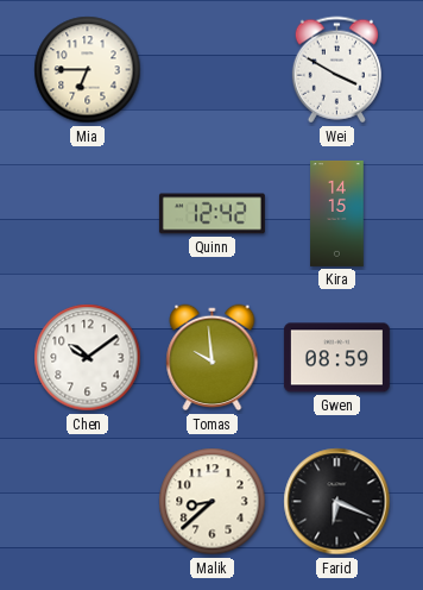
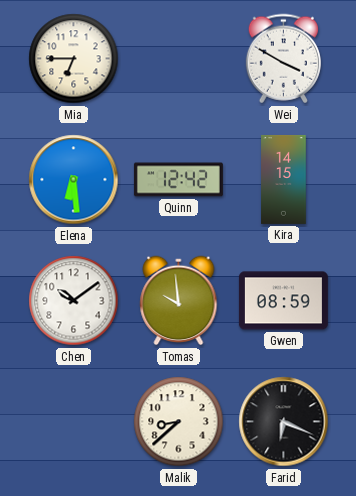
Elena: none -> 6:29
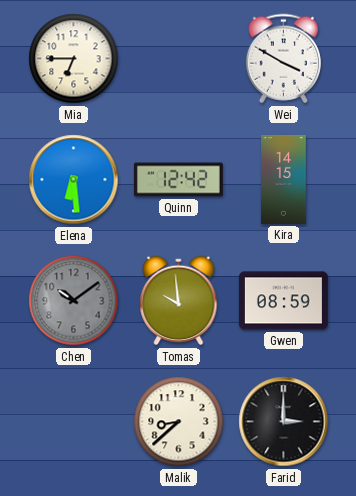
Chen dial: white -> grey
Farid: 6:19 -> 3:00
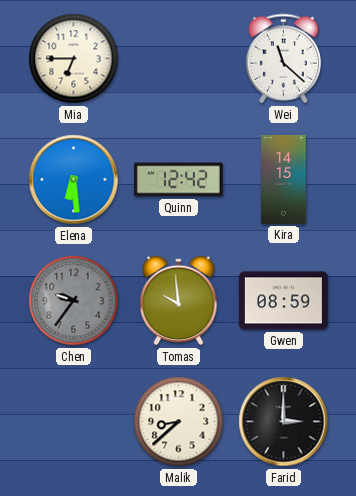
Wei: 3:50 -> 11:22
Chen: 10:09 -> 9:36
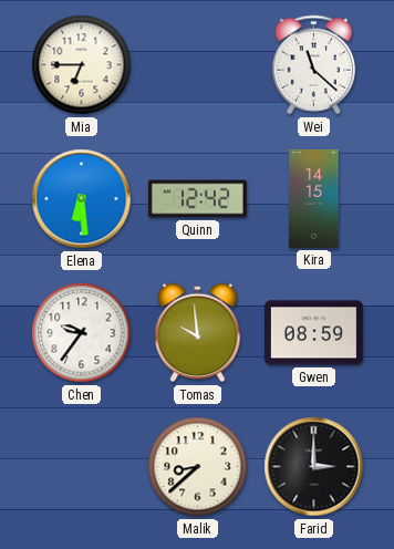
Chen dial: grey -> white
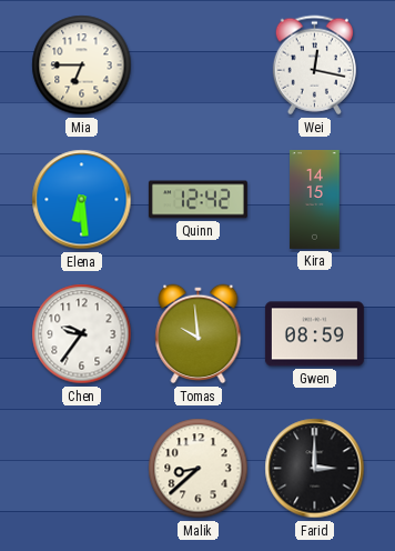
Wei: 11:22 -> 12:17
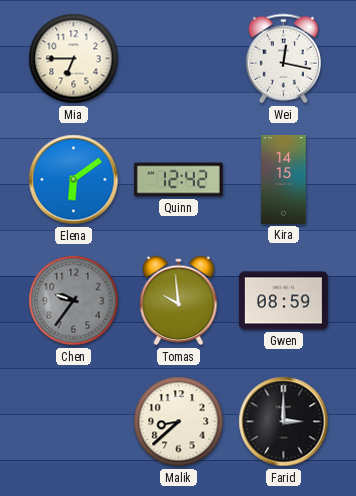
Elena: 6:29 -> 6:09
Chen dial: white -> grey
